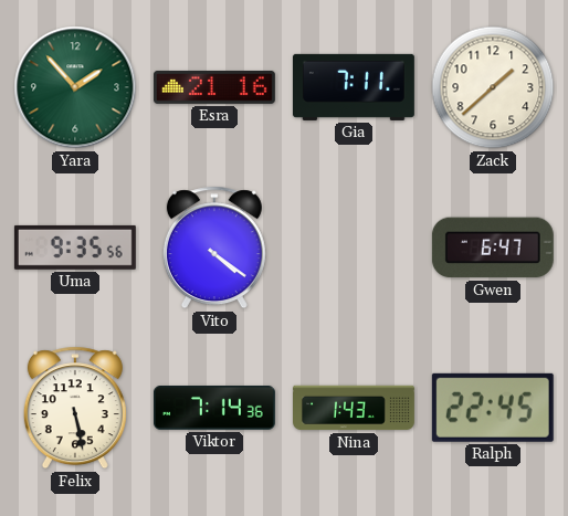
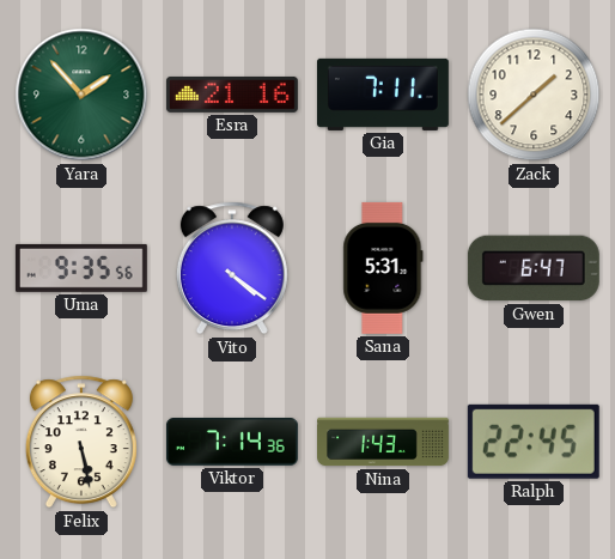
Sana: none -> 5:31
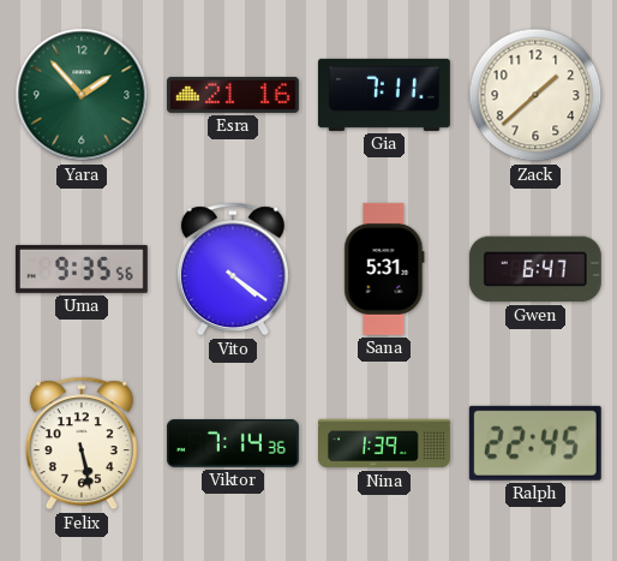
Nina: 1:43 -> 1:39
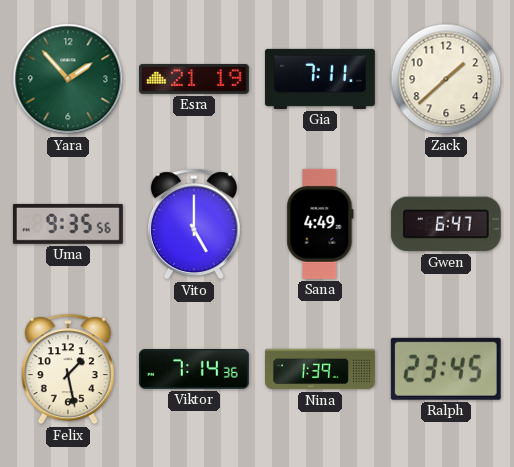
Esra: 21:16 -> 21:19
Vito: 4:21 -> 5:00
Sana: 5:31 -> 4:49
Felix: 5:28 -> 1:28
Ralph: 22:45 -> 23:45
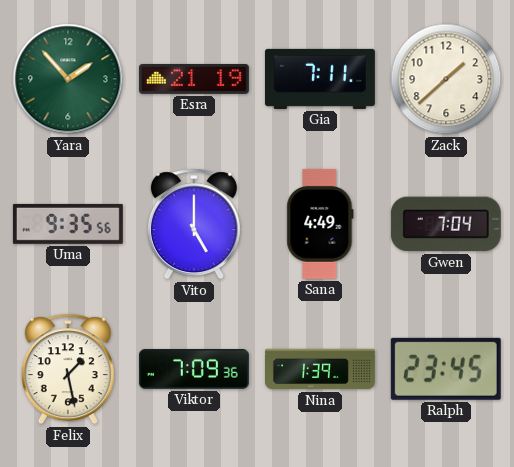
Gwen: 6:47 -> 7:04
Viktor: 7:14 -> 7:09
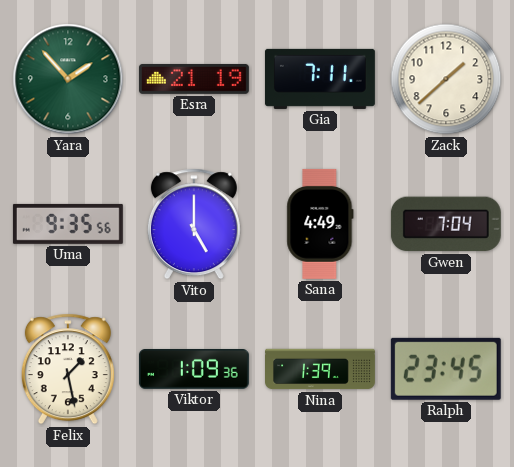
Viktor: 7:09 -> 1:09
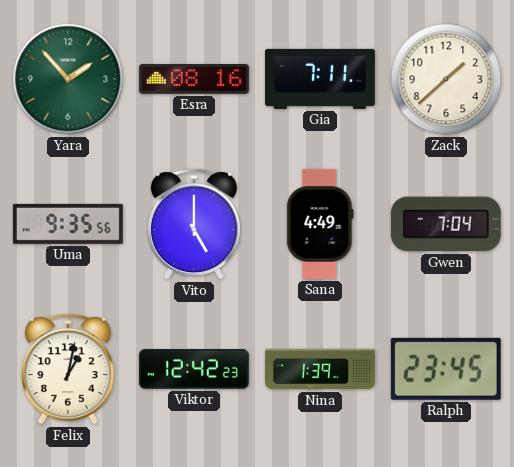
Esra: 21:19 -> 08:16
Felix: 1:28 -> 1:02
Viktor: 1:09 -> 12:42
